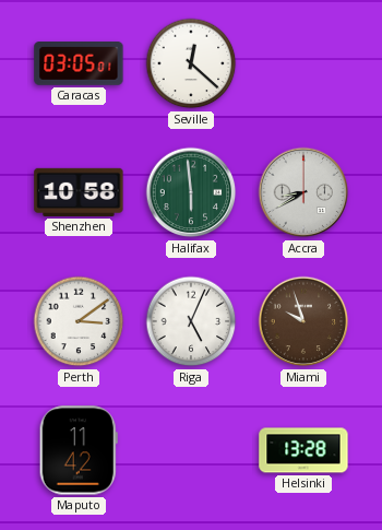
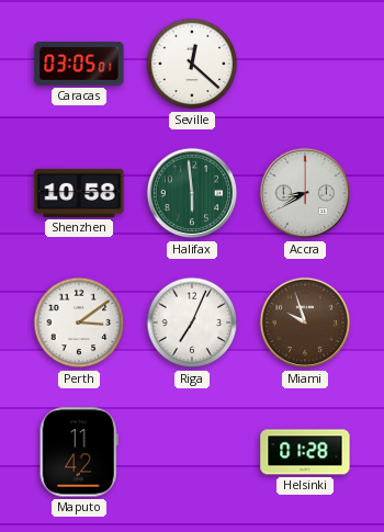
Riga: 5:04 -> 7:04
Helsinki: 13:28 -> 01:28
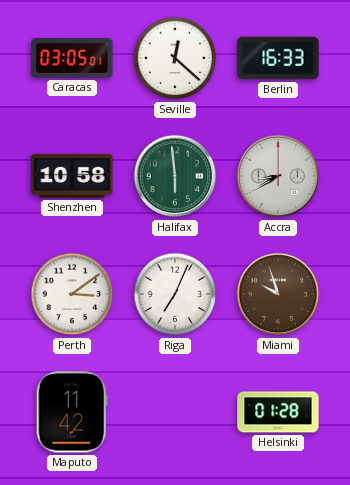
Berlin: none -> 16:33
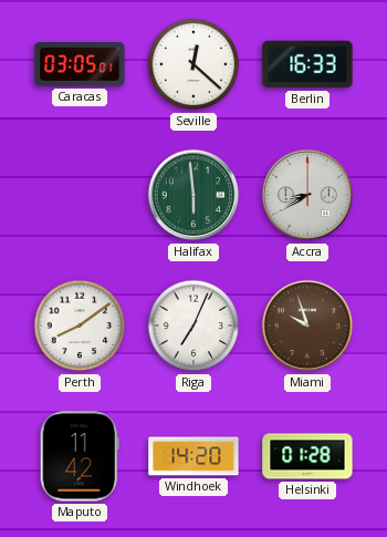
Shenzhen: 10:58 -> none
Perth: 3:09 -> 8:09
Windhoek: none -> 14:20
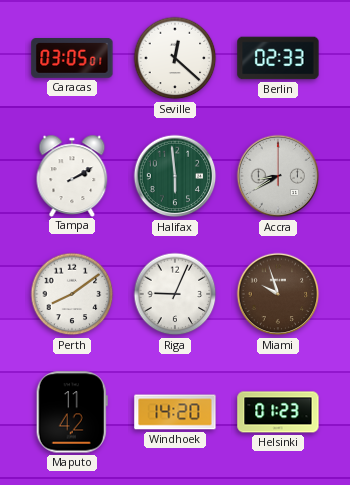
Berlin: 16:33 -> 02:33
Tampa: none -> 2:10
Riga: 7:04 -> 9:04
Helsinki: 01:28 -> 01:23
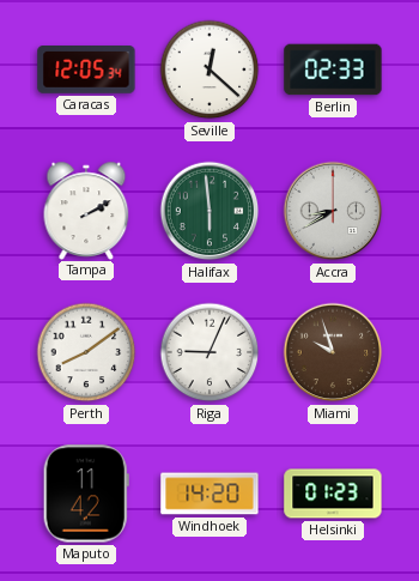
Caracas: 03:05 -> 12:05
